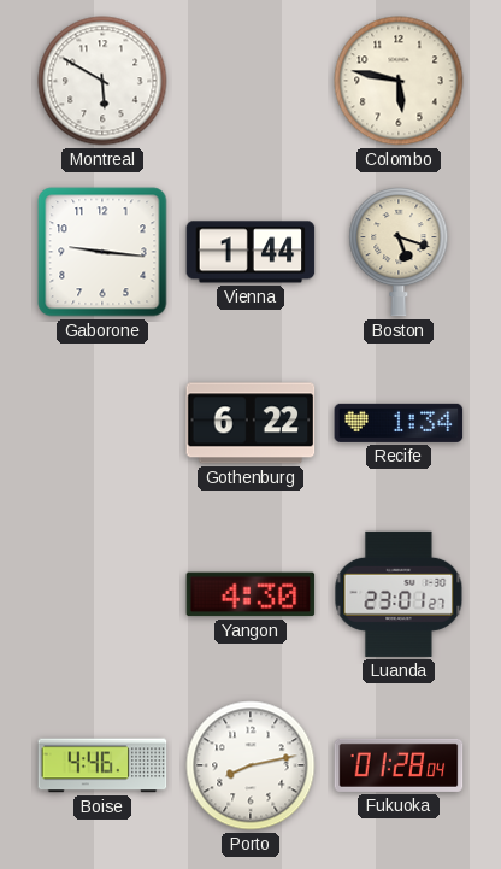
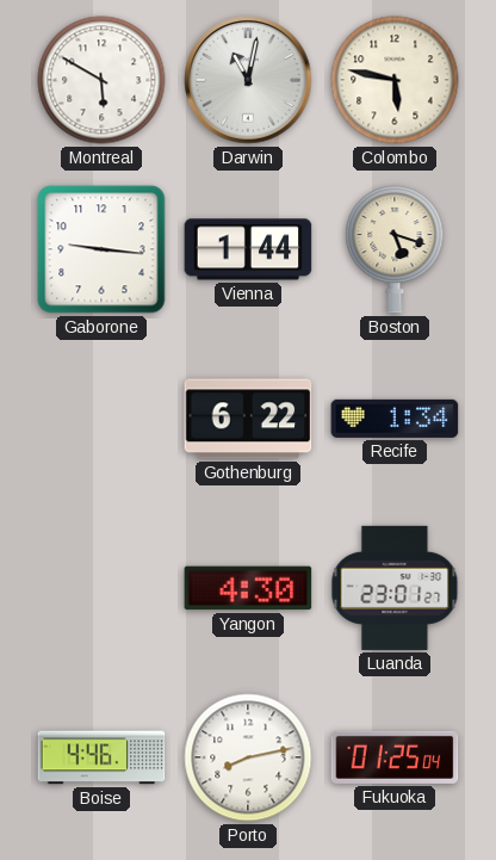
Darwin: none -> 11:02
Fukuoka: 01:28 -> 01:25
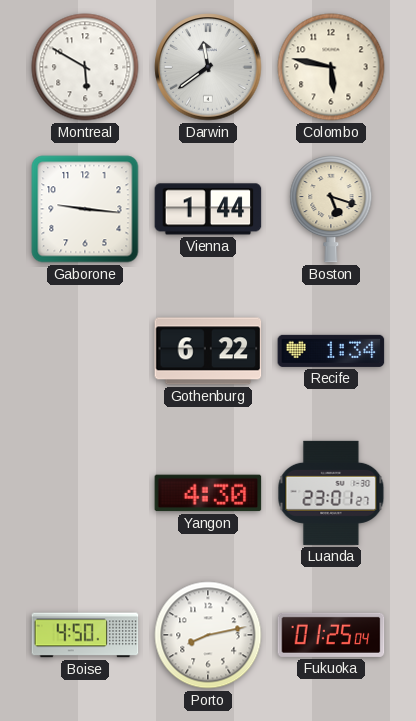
Darwin: 11:02 -> 11:39
Boise: 4:46 -> 4:50
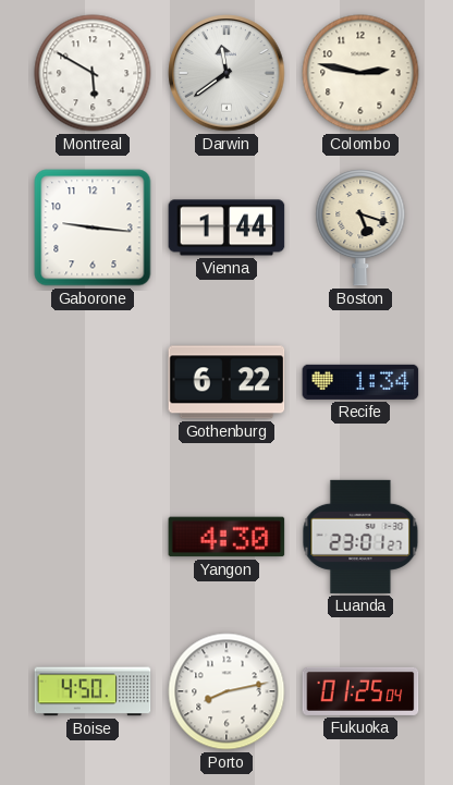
Colombo: 5:47 -> 2:47
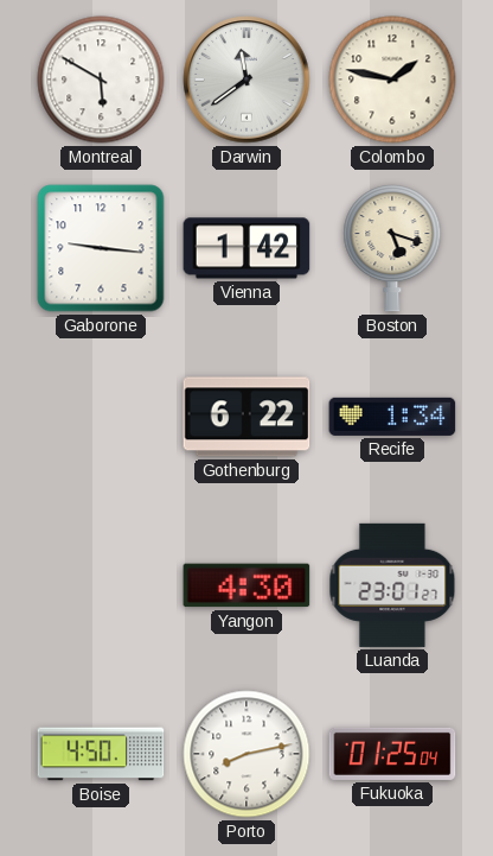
Colombo: 2:47 -> 1:47
Vienna: 1:44 -> 1:42
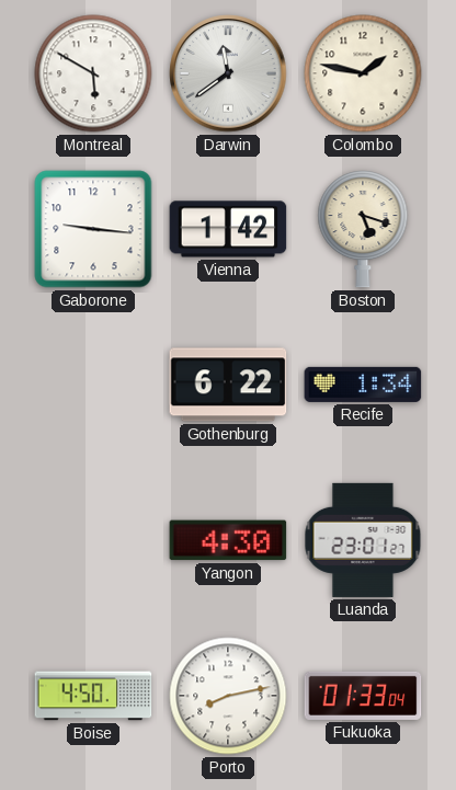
Fukuoka: 01:25 -> 01:33
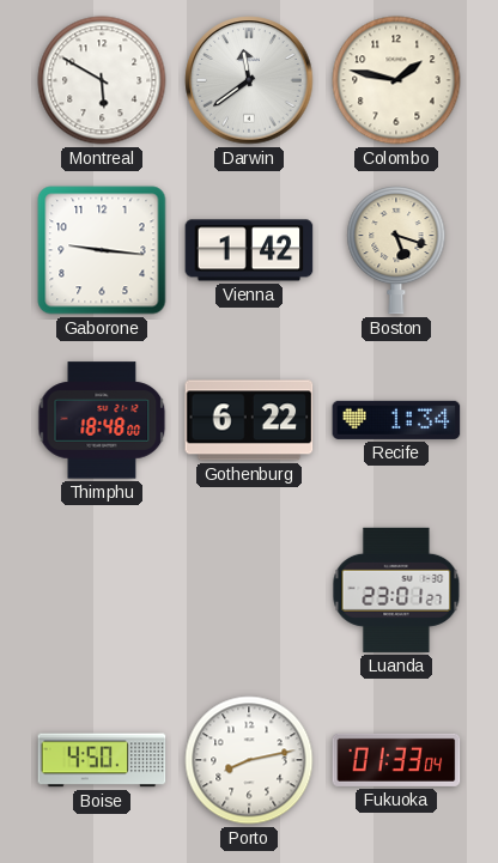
Thimphu: none -> 18:48
Yangon: 4:30 -> none
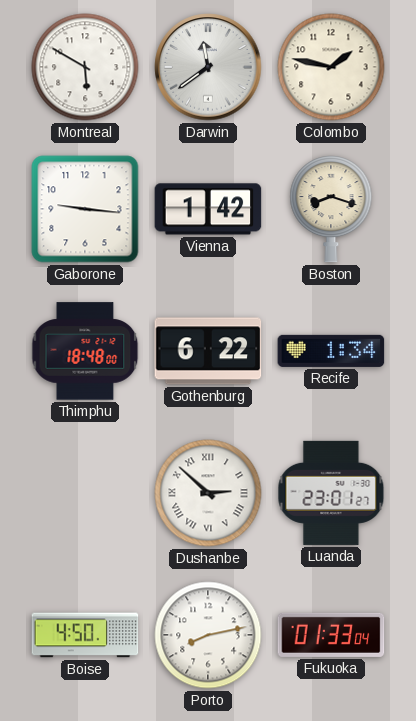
Boston: 5:18 -> 8:18
Dushanbe: none -> 2:52
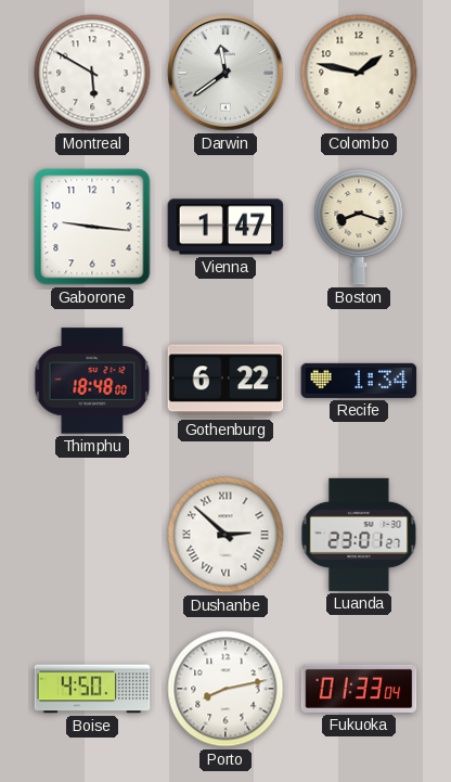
Vienna: 1:42 -> 1:47
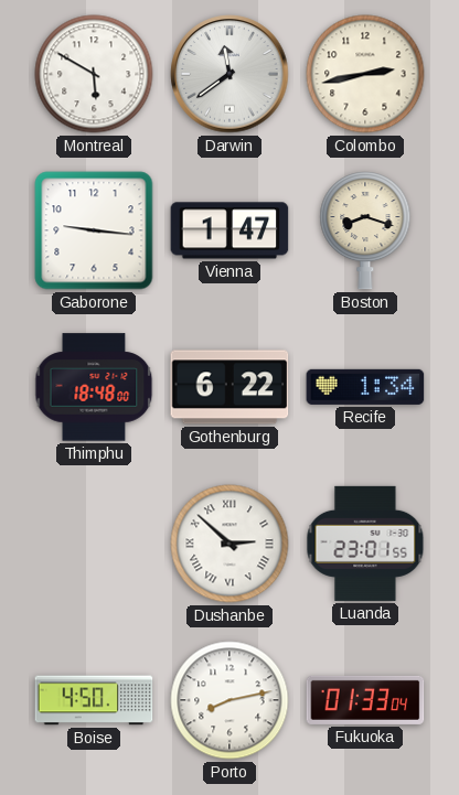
Colombo: 1:47 -> 2:43
Luanda: 23:01:27 -> 23:01:55
